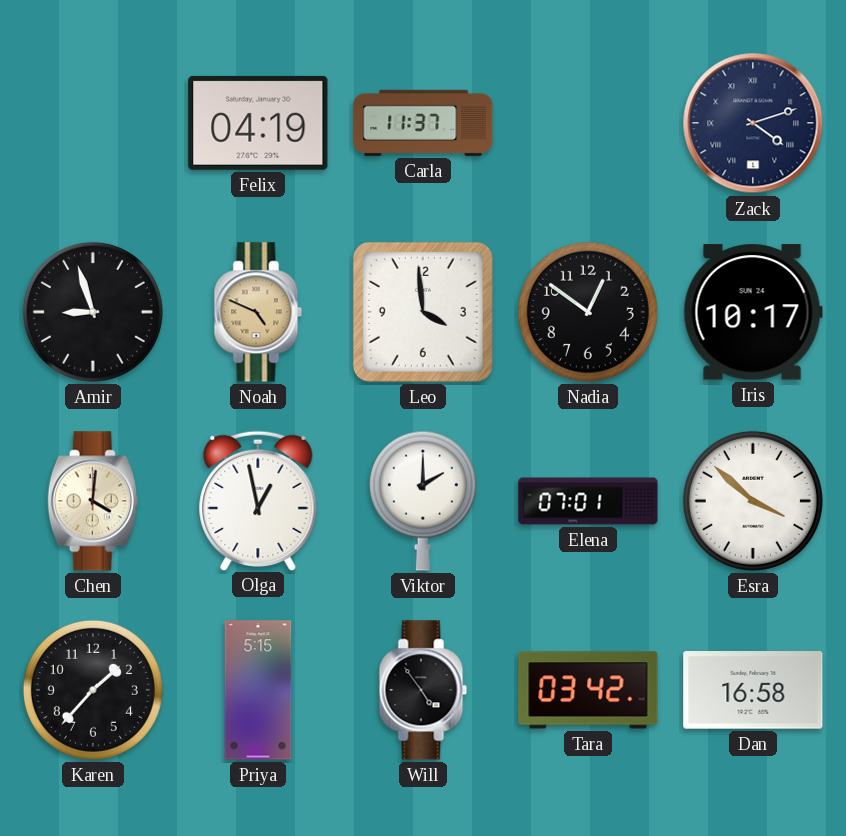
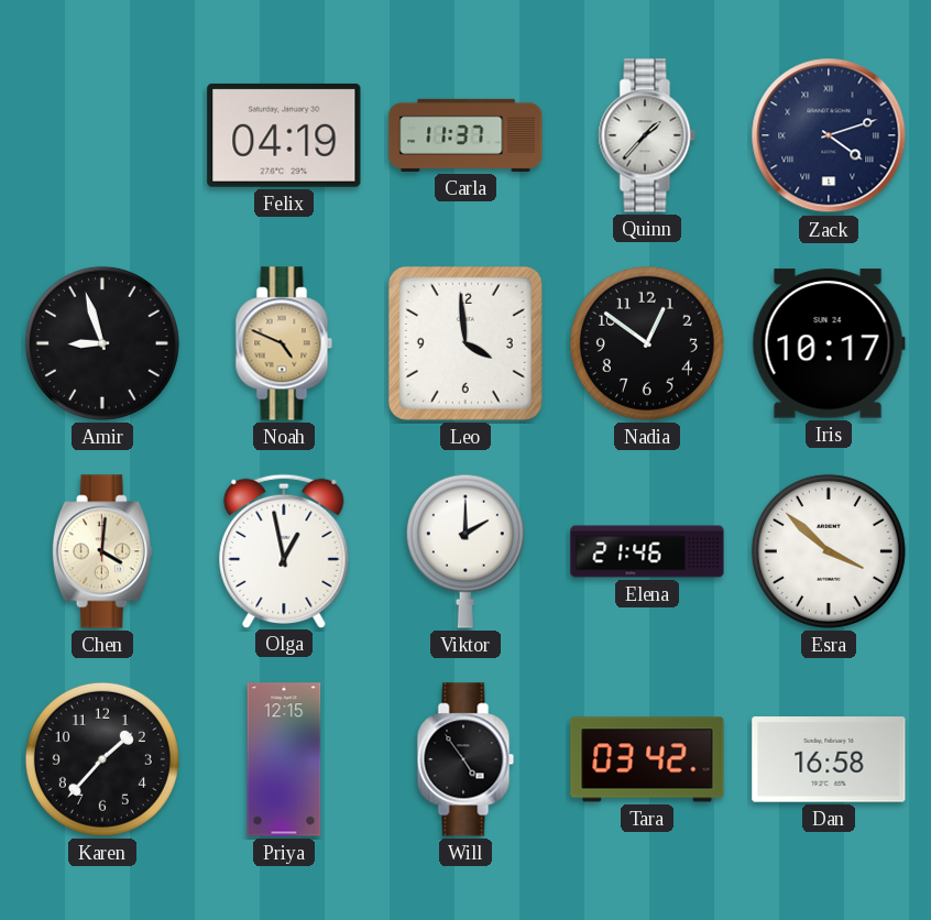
Quinn: none -> 1:37
Elena: 07:01 -> 21:46
Priya: 5:15 -> 12:15
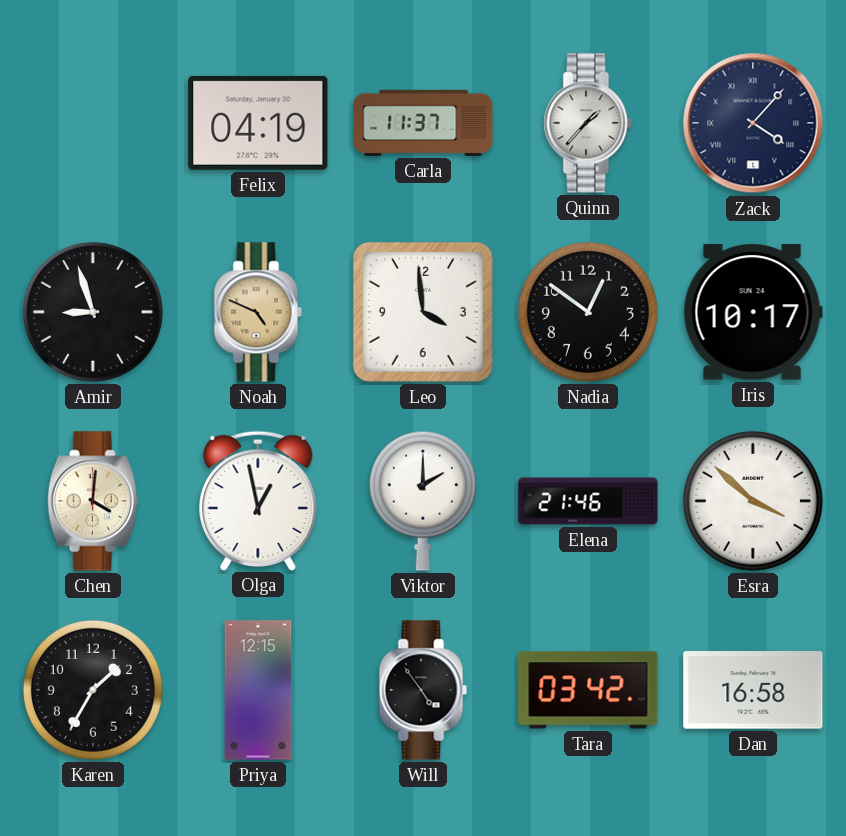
Zack: 4:12 -> 4:07
Karen: 1:37 -> 1:35
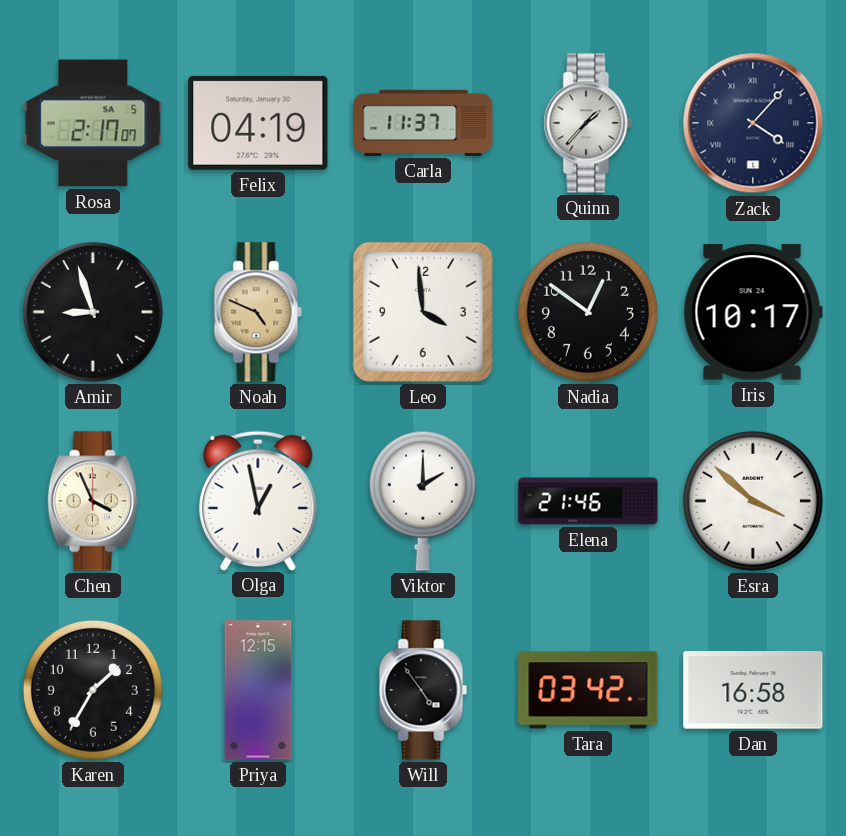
Rosa: none -> 2:17
Chen: 4:01 -> 3:56
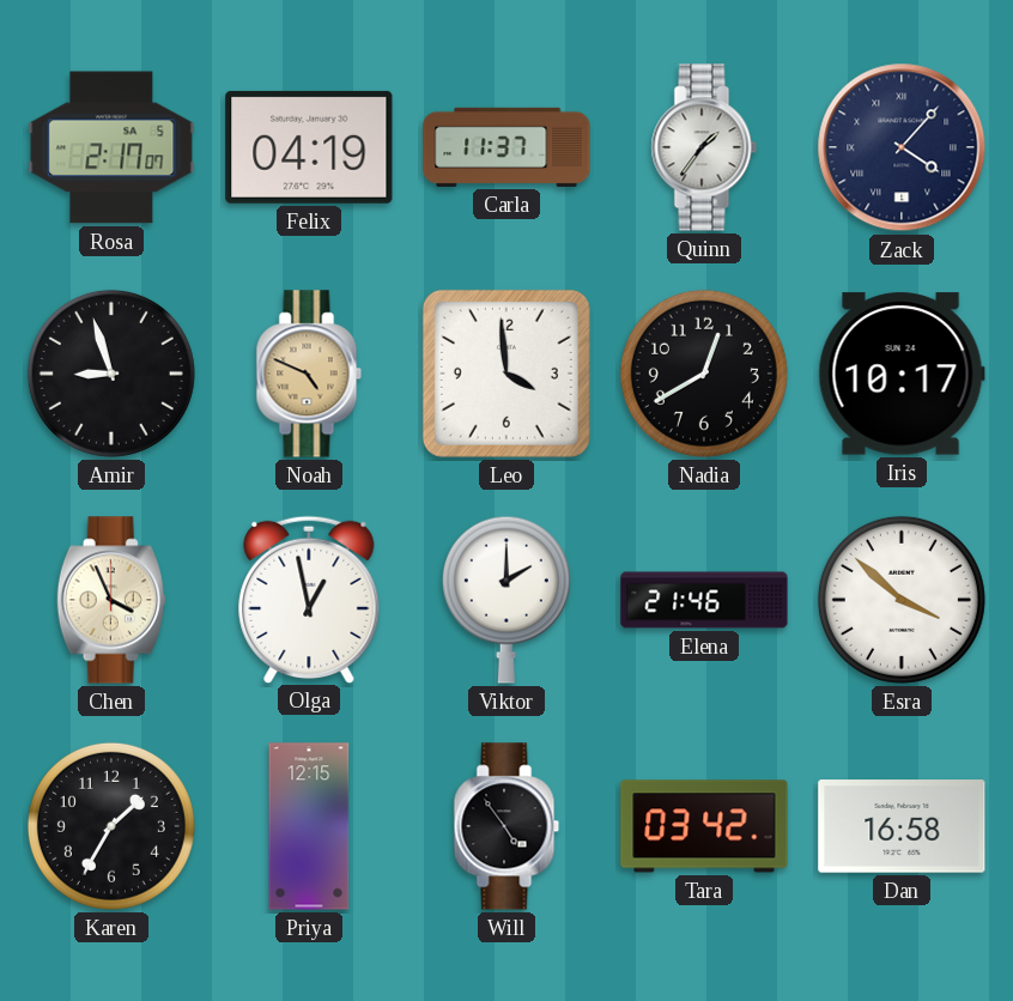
Quinn: 1:37 -> 1:36
Nadia: 12:51 -> 12:40
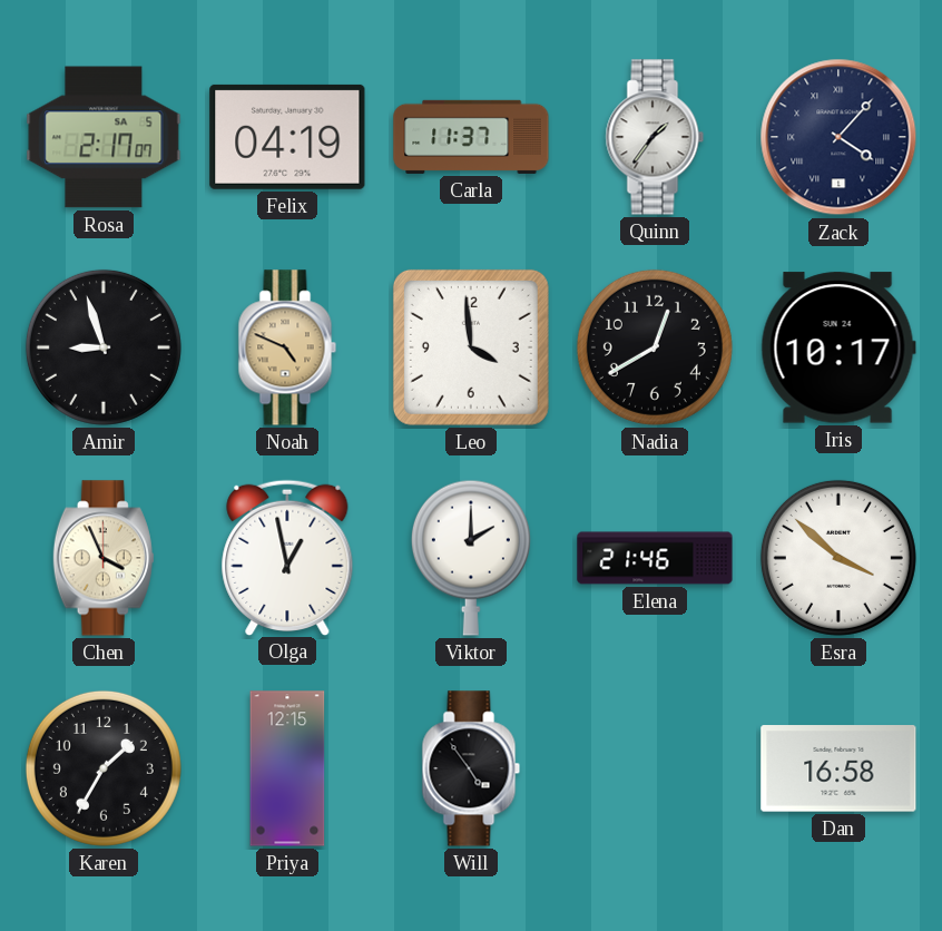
Tara: 03:42 -> none
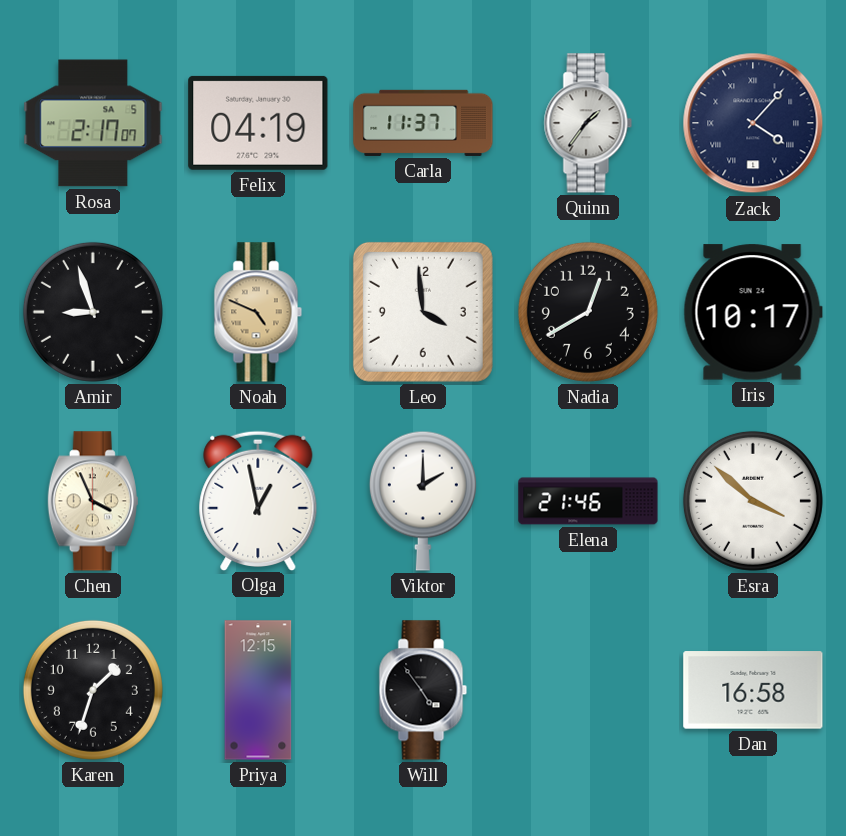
Karen: 1:35 -> 1:33
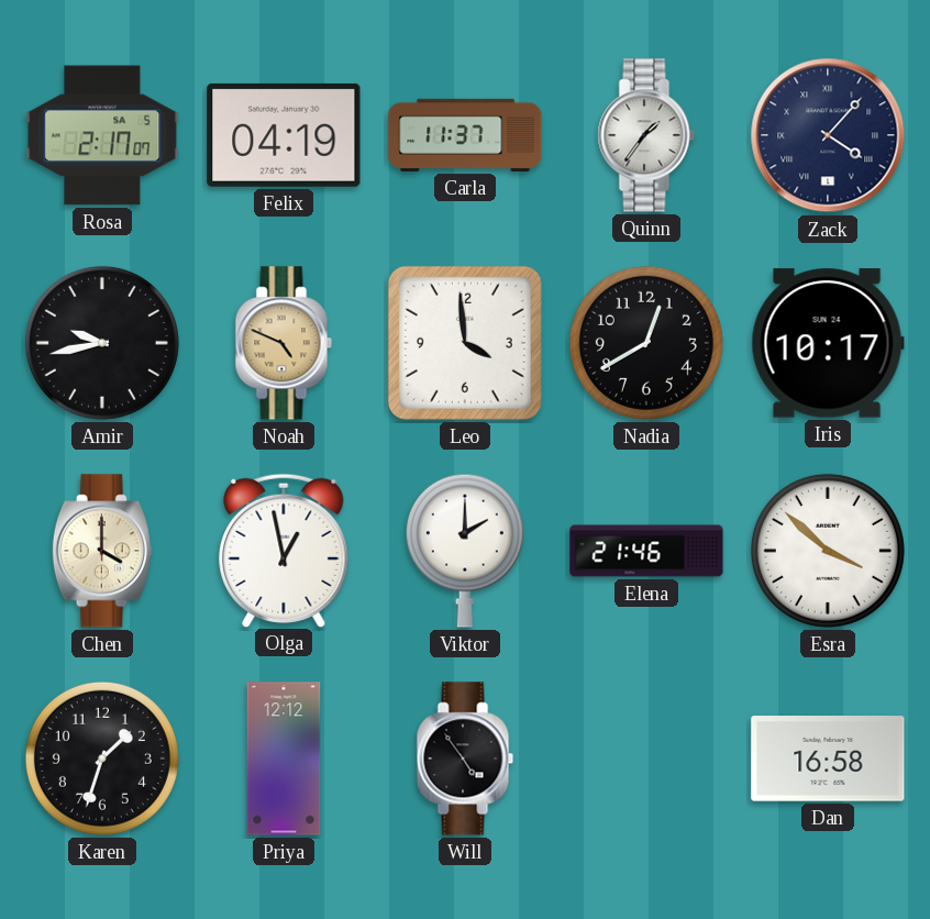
Amir: 8:57 -> 9:43
Chen: 3:56 -> 4:00
Priya: 12:15 -> 12:12
